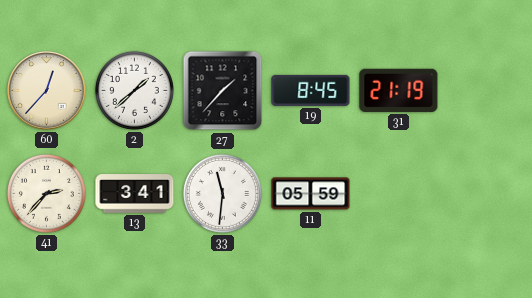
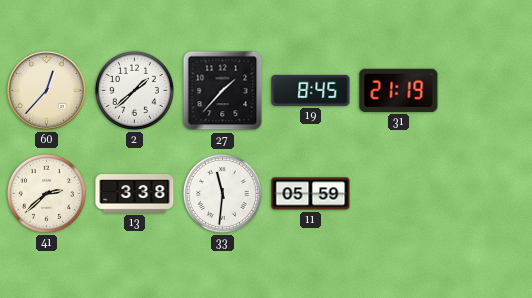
41: 2:37 -> 2:38
13: 3:41 -> 3:38
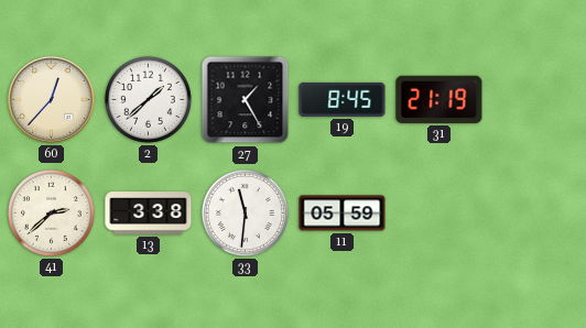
27: 1:37 -> 1:25
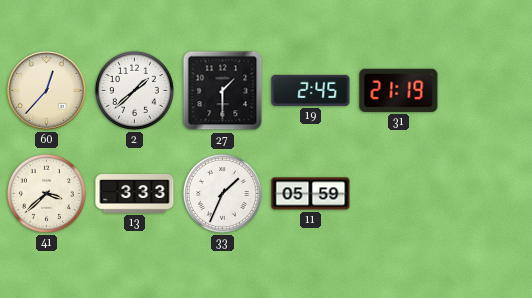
27: 1:25 -> 1:30
19: 8:45 -> 2:45
41: 2:38 -> 3:38
13: 3:38 -> 3:33
33: 11:31 -> 1:34
